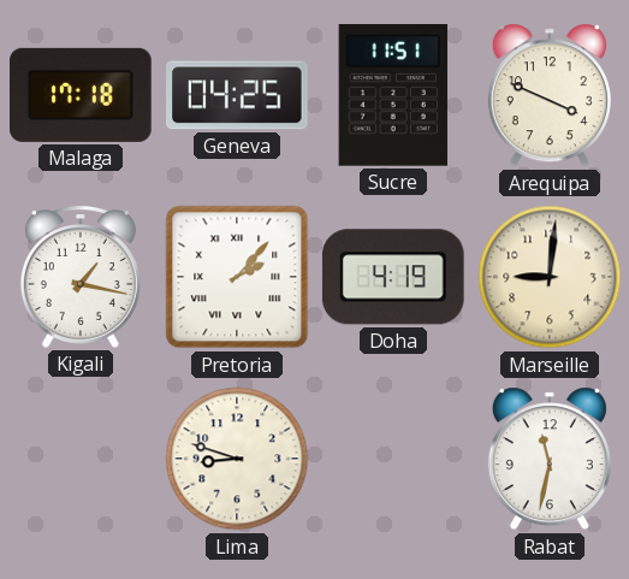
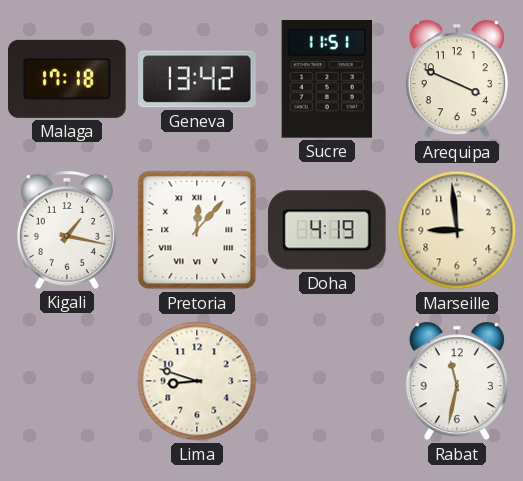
Geneva: 04:25 -> 13:42
Pretoria: 2:07 -> 12:07
Marseille: 9:01 -> 8:59
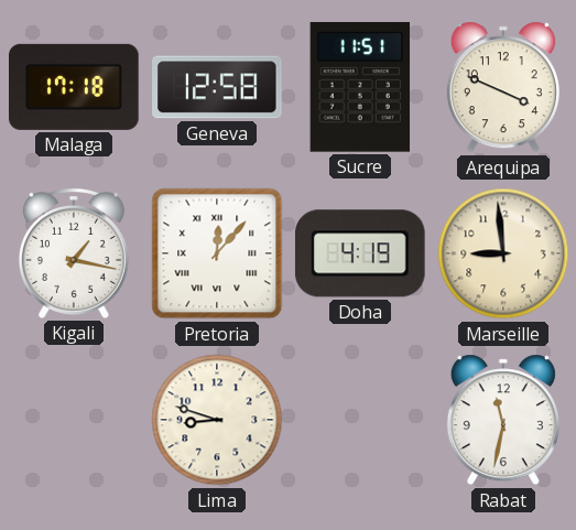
Geneva: 13:42 -> 12:58
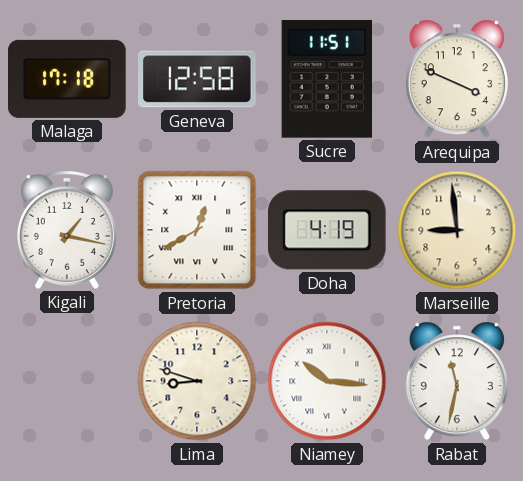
Pretoria: 12:07 -> 12:40
Niamey: none -> 10:16
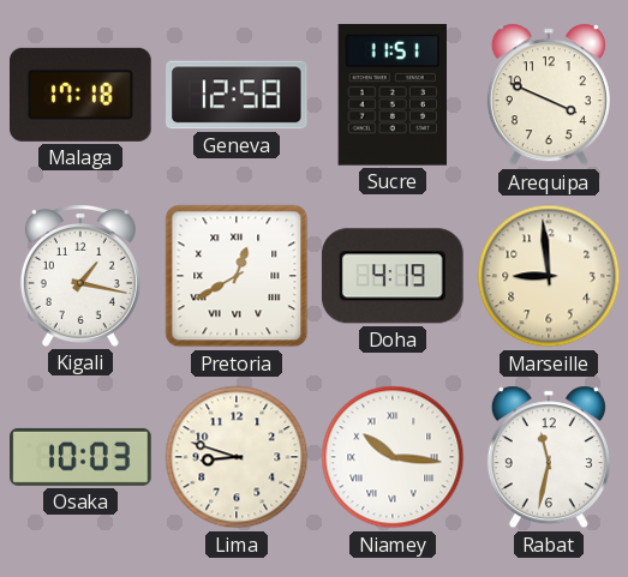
Osaka: none -> 10:03
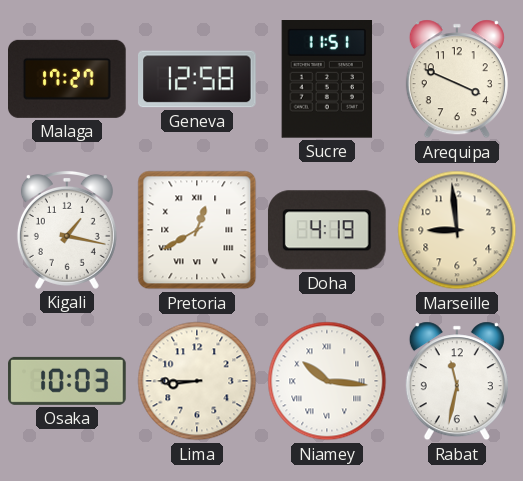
Malaga: 17:18 -> 17:27
Lima: 8:48 -> 8:45
